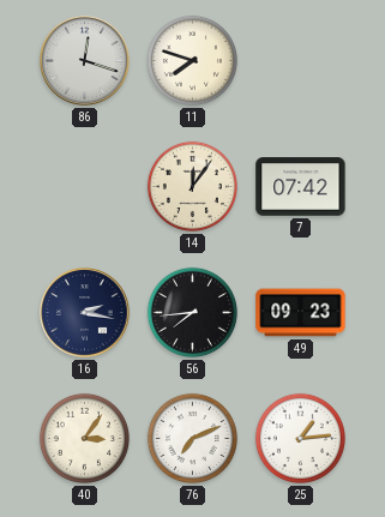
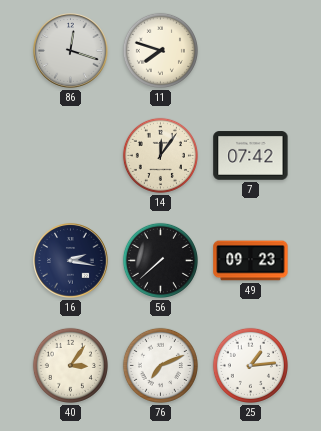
56: 7:44 -> 7:38
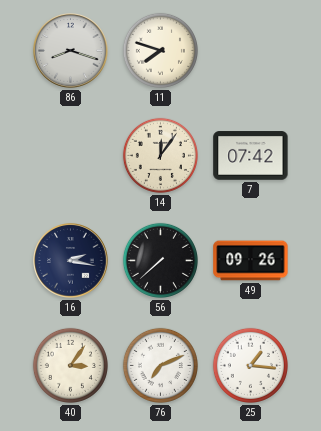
86: 12:18 -> 8:18
49: 09:23 -> 09:26
25: 1:14 -> 1:16
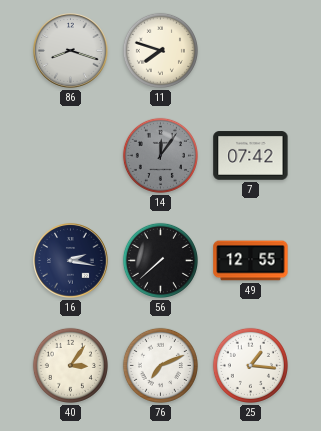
14 dial: cream -> grey
49: 09:26 -> 12:55
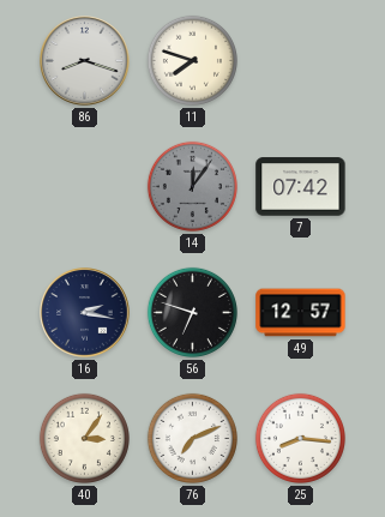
56: 7:38 -> 6:48
49: 12:55 -> 12:57
25: 1:16 -> 8:16
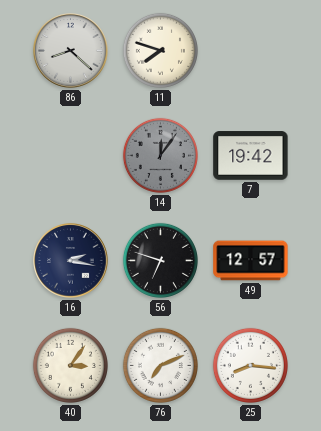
86: 8:18 -> 8:22
7: 07:42 -> 19:42
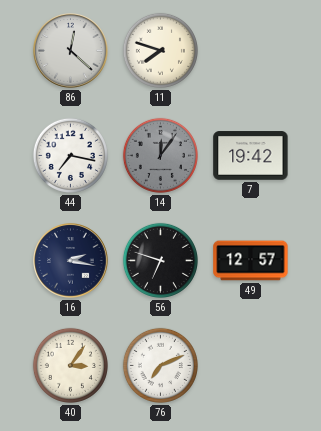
86: 8:22 -> 12:22
44: none -> 7:17
25: 8:16 -> none
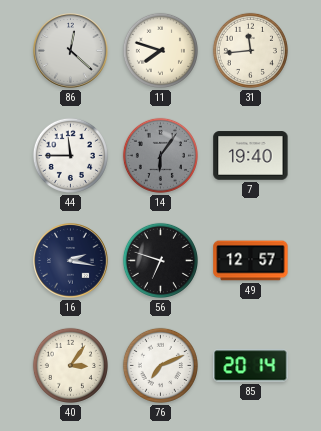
31: none -> 11:44
44: 7:17 -> 11:45
14: 12:06 -> 6:06
7: 19:42 -> 19:40
85: none -> 20:14
